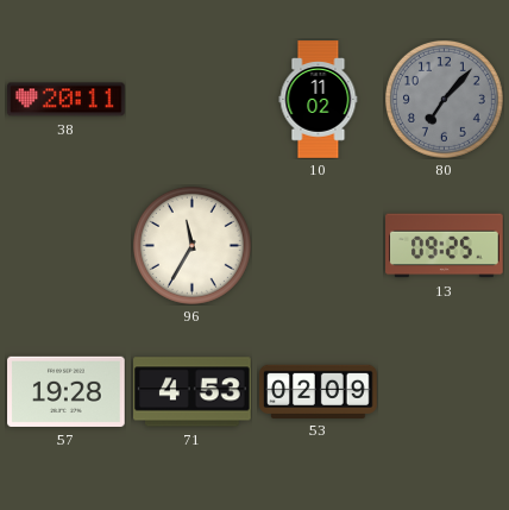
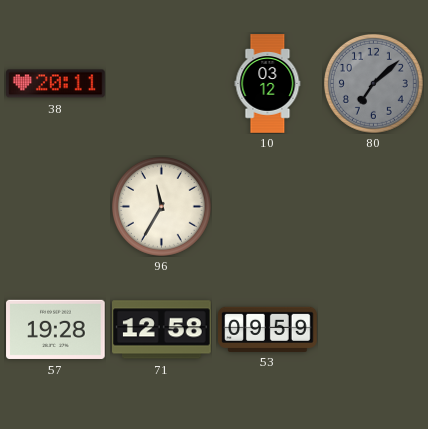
10: 11:02 -> 03:12
80: 7:07 -> 7:08
13: 09:25 -> none
71: 4:53 -> 12:58
53: 02:09 -> 09:59
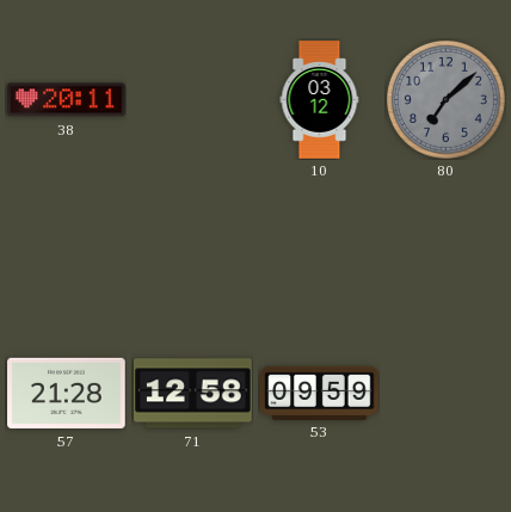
96: 11:35 -> none
57: 19:28 -> 21:28
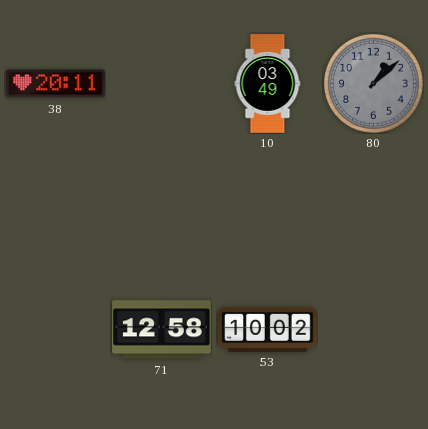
10: 03:12 -> 03:49
80: 7:08 -> 1:08
57: 21:28 -> none
53: 09:59 -> 10:02
